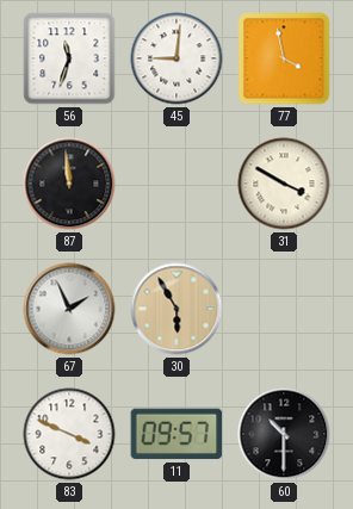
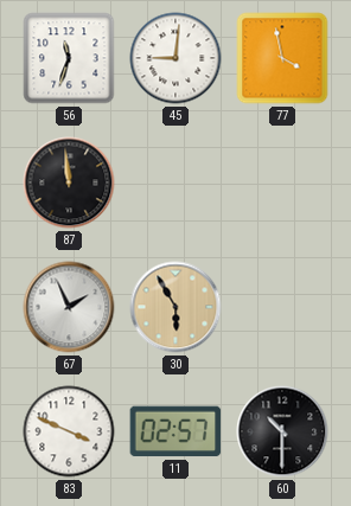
31: 3:50 -> none
11: 09:57 -> 02:57
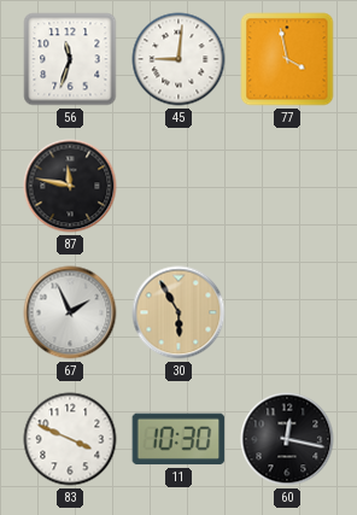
87: 11:59 -> 11:47
11: 02:57 -> 10:30
60: 10:30 -> 12:17
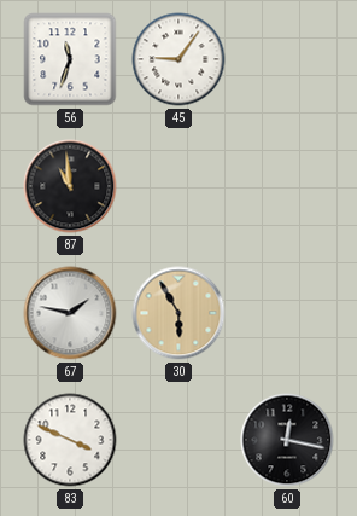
45: 9:01 -> 9:06
77: 3:58 -> none
87: 11:47 -> 10:59
67: 1:56 -> 1:47
11: 10:30 -> none
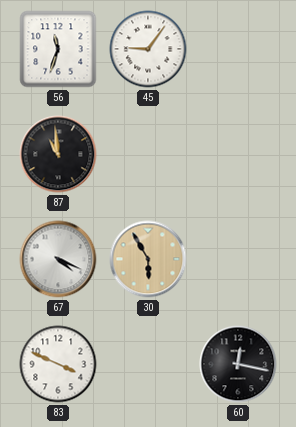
67: 1:47 -> 4:19
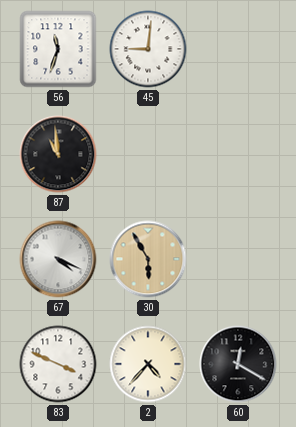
45: 9:06 -> 9:01
2: none -> 4:37
60: 12:17 -> 12:20
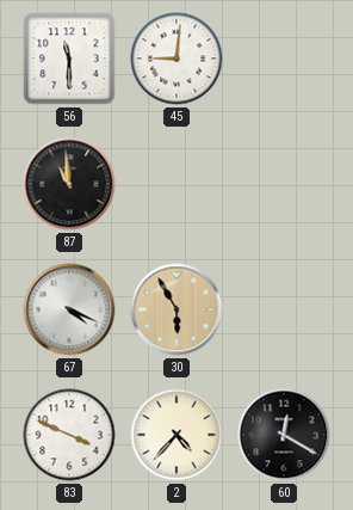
56: 11:33 -> 11:30
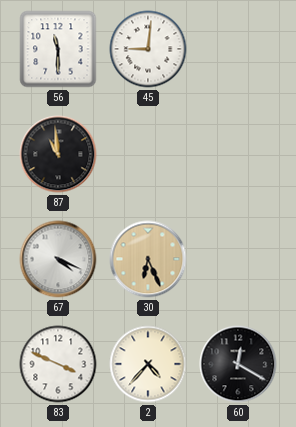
30: 5:55 -> 6:26
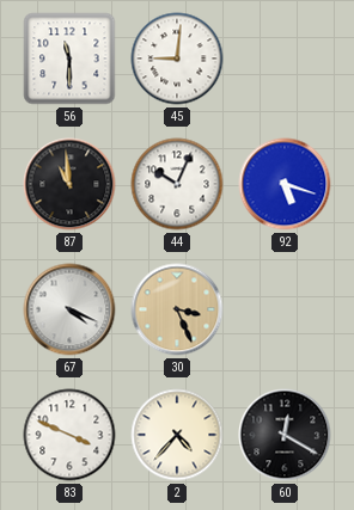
44: none -> 10:04
92: none -> 5:18
30: 6:26 -> 3:26
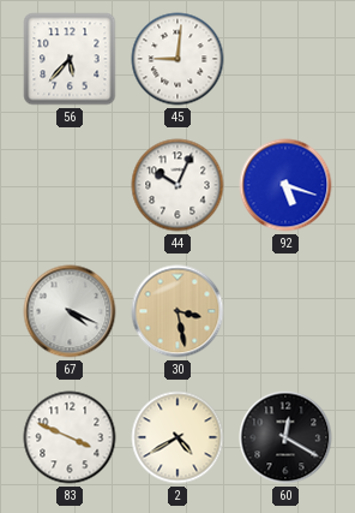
56: 11:30 -> 5:37
87: 10:59 -> none
30: 3:26 -> 3:28
2: 4:37 -> 4:40
